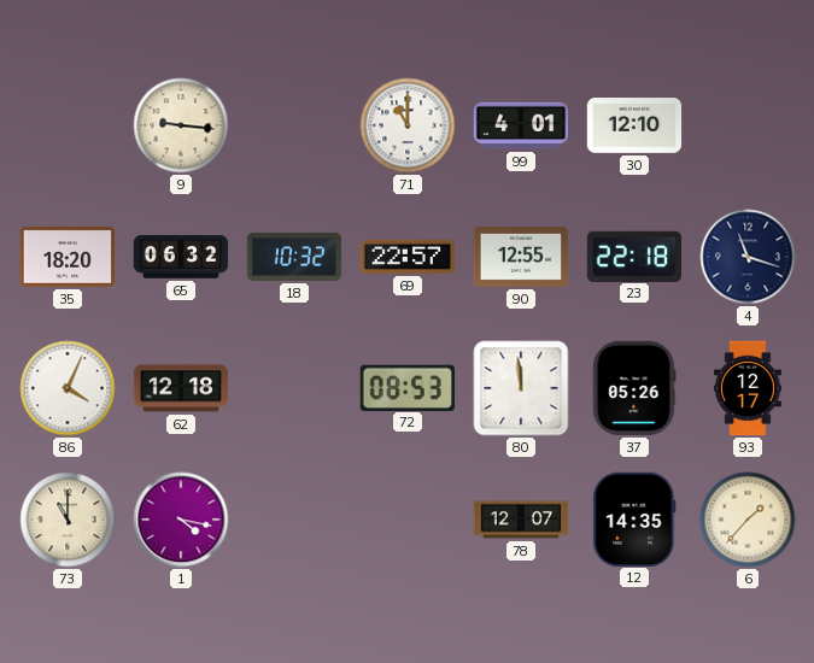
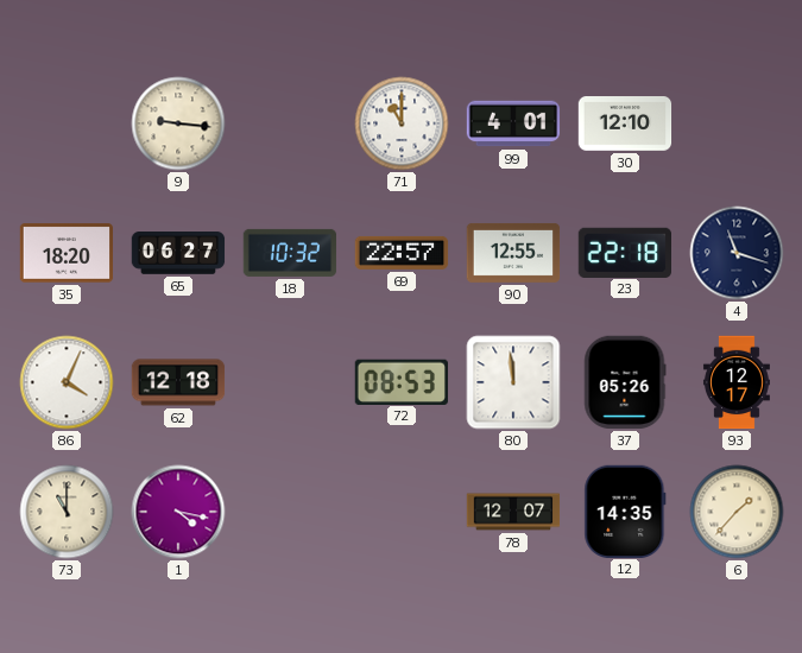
65: 06:32 -> 06:27
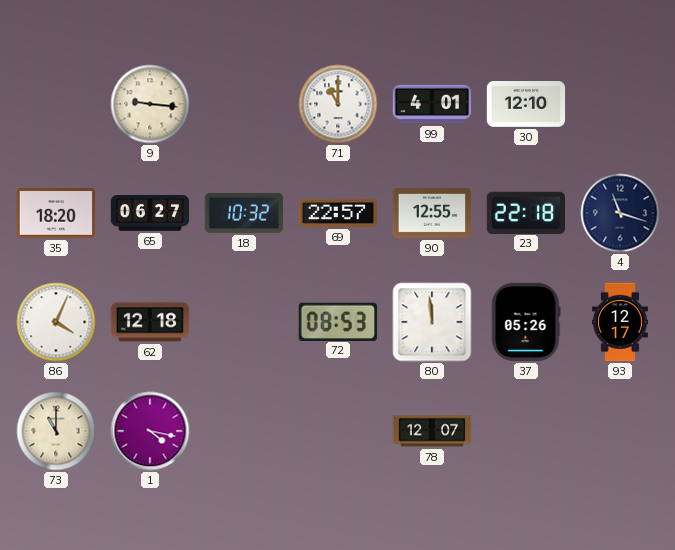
12: 14:35 -> none
6: 1:37 -> none
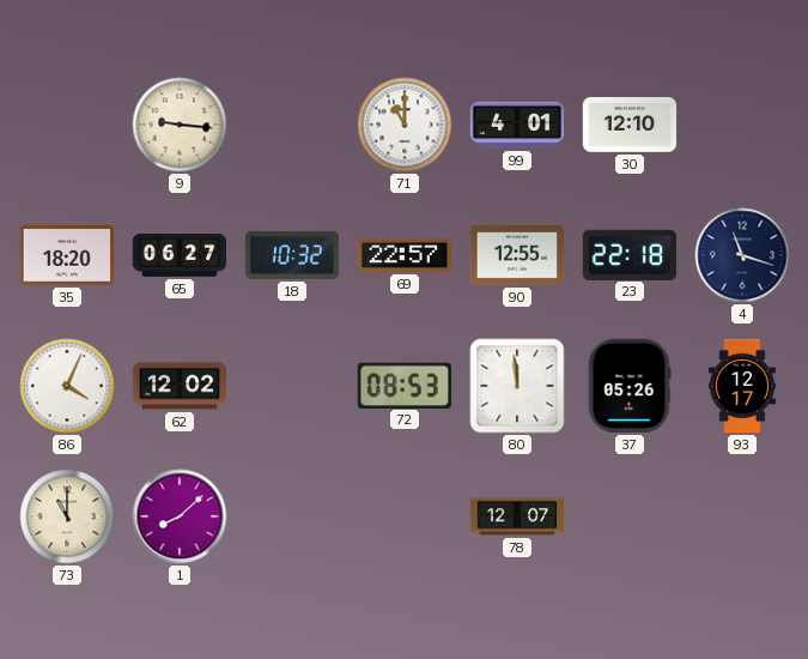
62: 12:18 -> 12:02
1: 4:17 -> 8:08
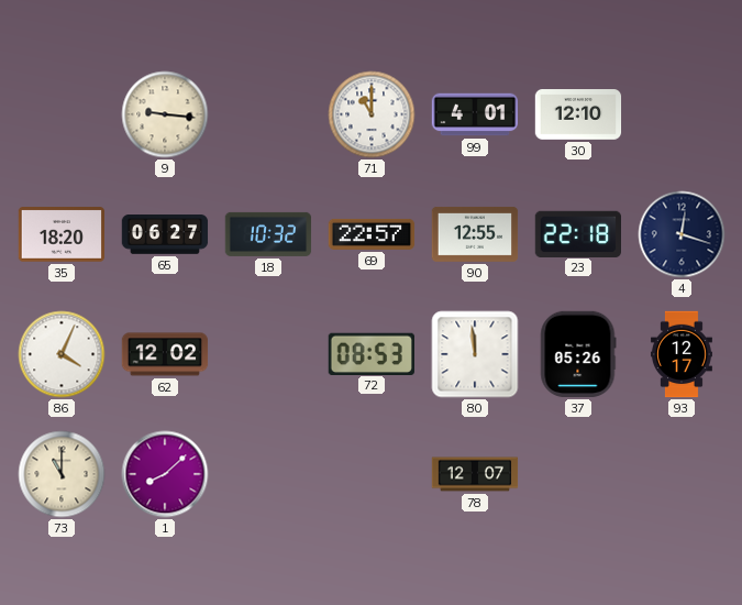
4: 11:18 -> 12:18
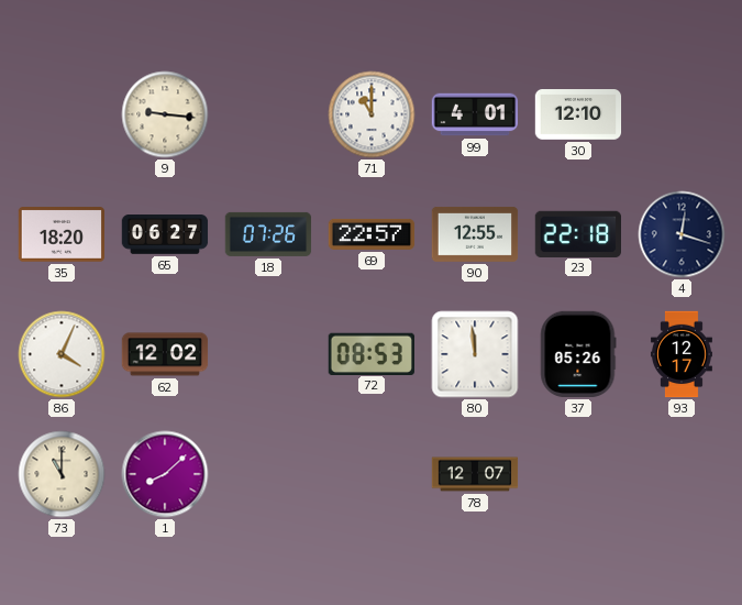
18: 10:32 -> 07:26
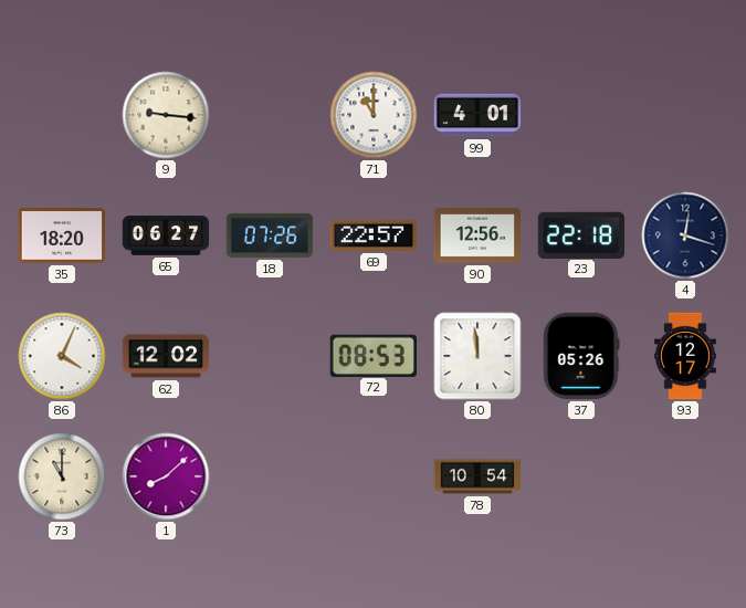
30: 12:10 -> none
90: 12:55 -> 12:56
78: 12:07 -> 10:54
